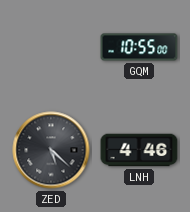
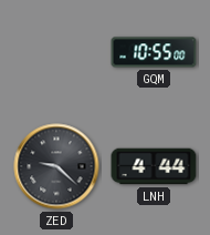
ZED: 5:22 -> 9:22
LNH: 4:46 -> 4:44
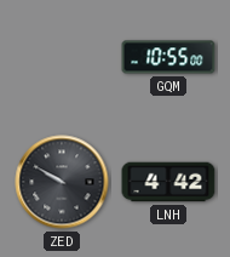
ZED: 9:22 -> 9:50
LNH: 4:44 -> 4:42
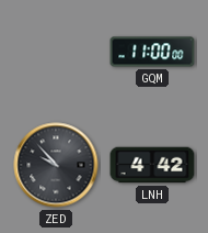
GQM: 10:55 -> 11:00
ZED: 9:50 -> 9:53
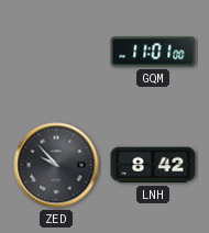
GQM: 11:00 -> 11:01
LNH: 4:42 -> 8:42
